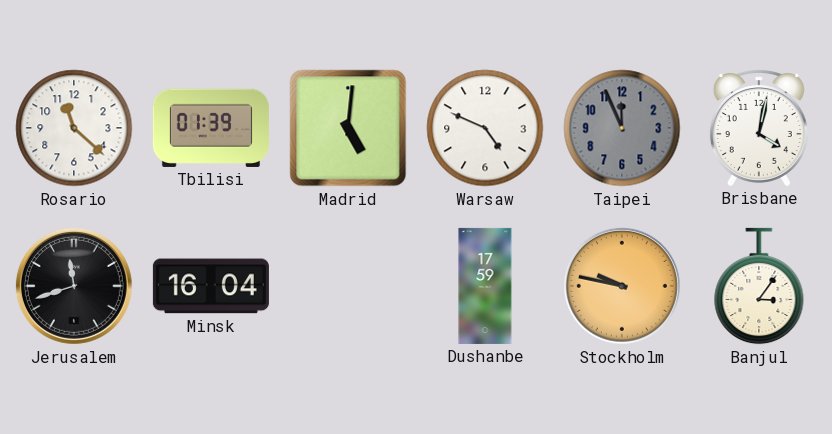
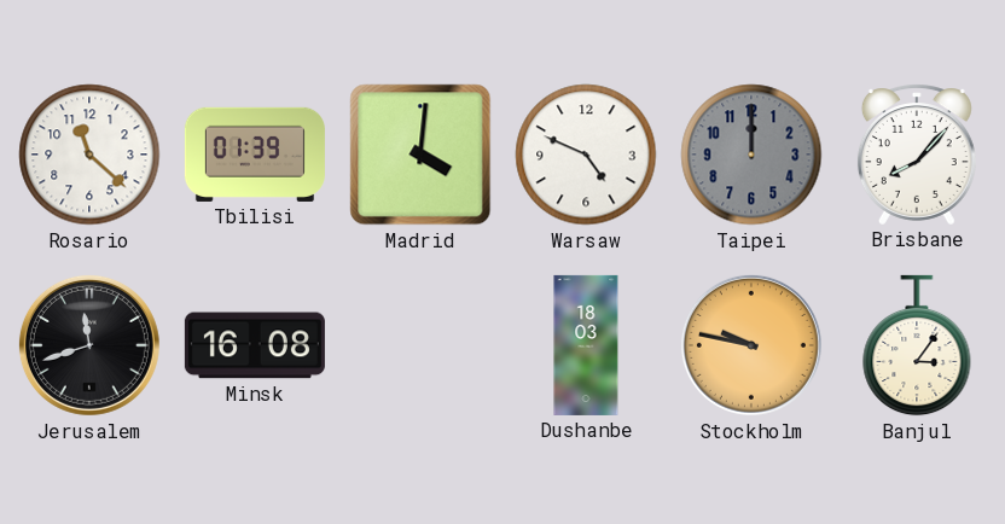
Madrid: 5:01 -> 4:01
Taipei: 11:56 -> 12:00
Brisbane: 4:02 -> 8:07
Minsk: 16:04 -> 16:08
Dushanbe: 17:59 -> 18:03
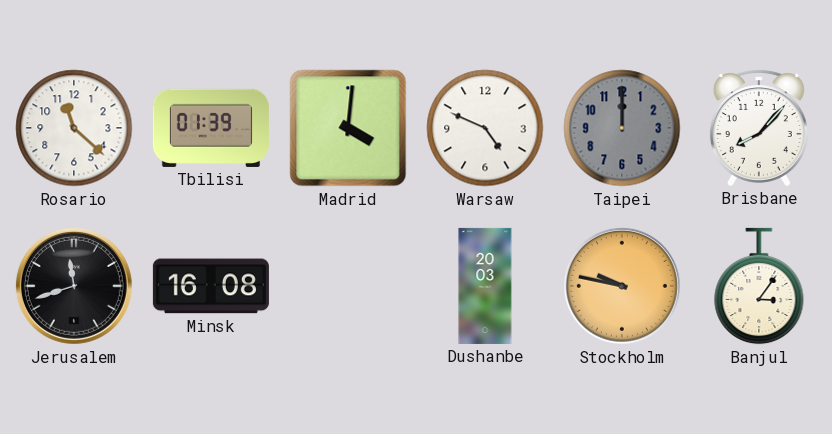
Dushanbe: 18:03 -> 20:03
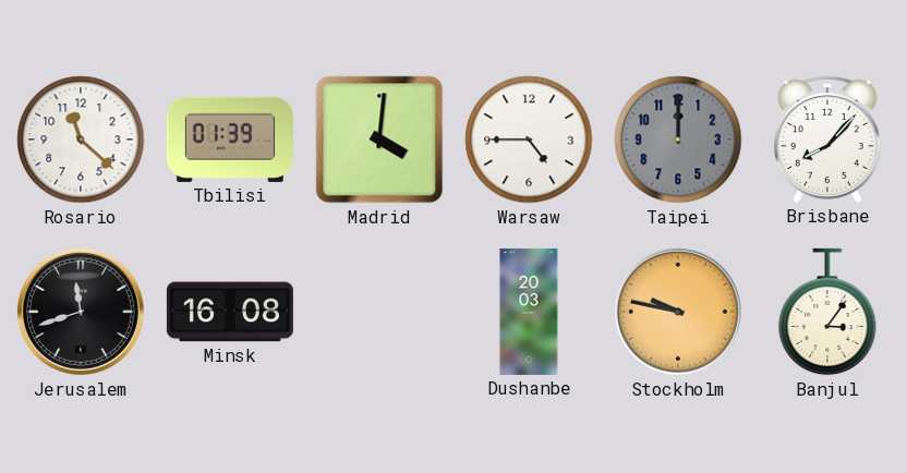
Warsaw: 4:49 -> 4:45
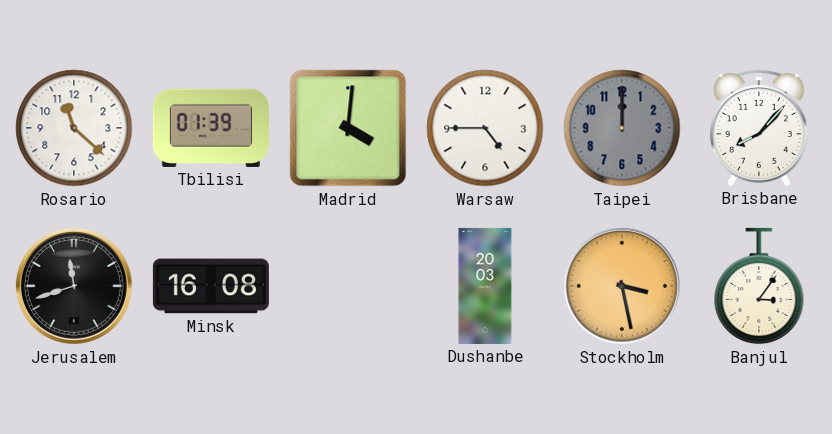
Stockholm: 9:47 -> 3:28
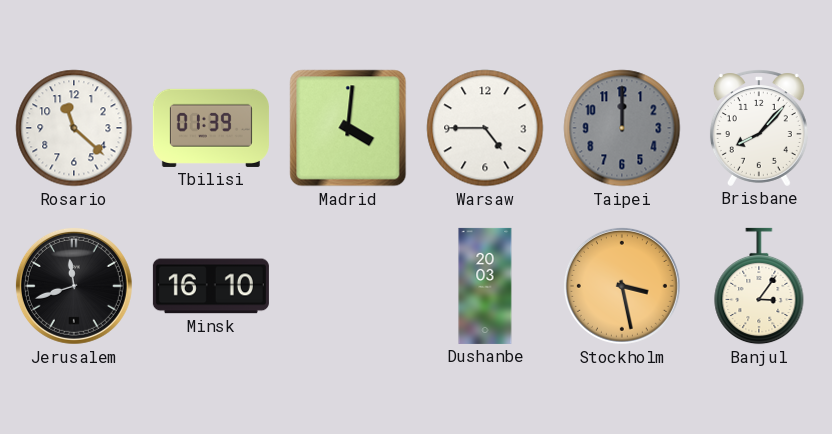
Minsk: 16:08 -> 16:10
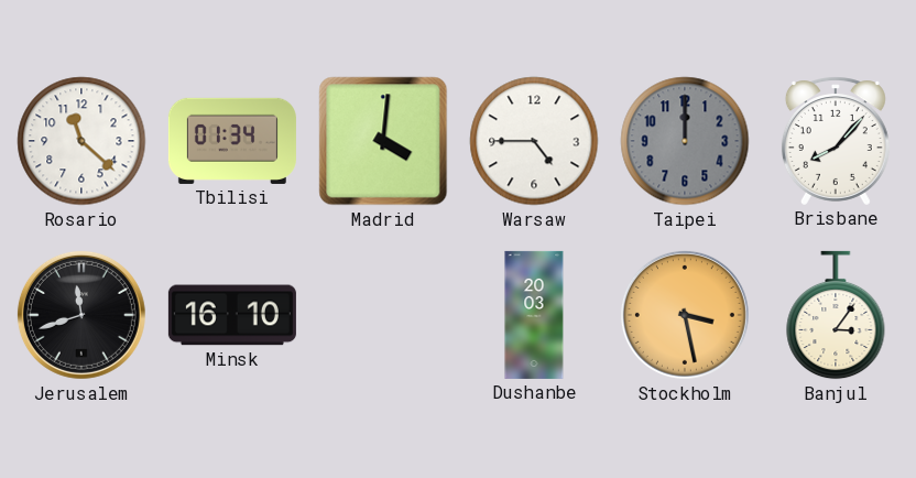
Tbilisi: 01:39 -> 01:34
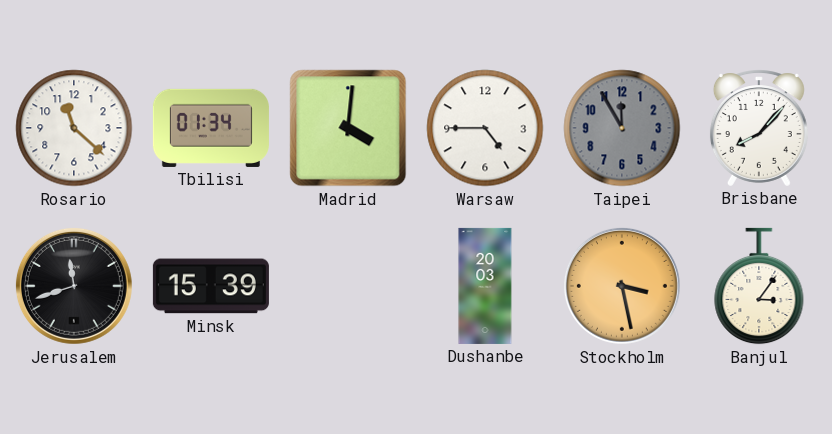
Taipei: 12:00 -> 11:55
Minsk: 16:10 -> 15:39
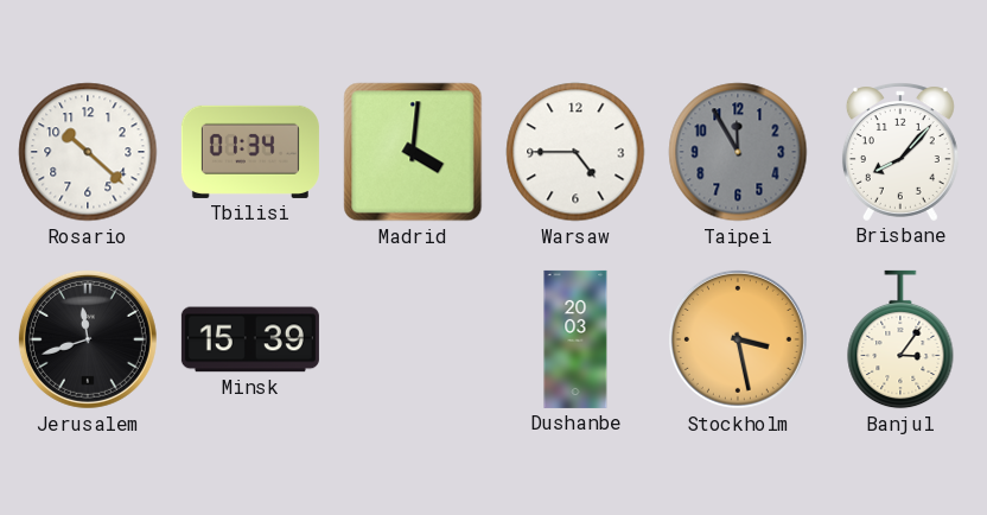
Rosario: 11:22 -> 10:22
